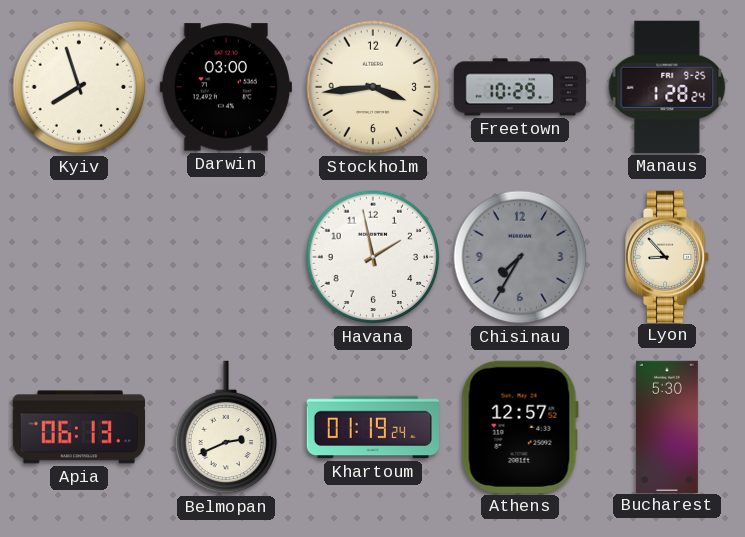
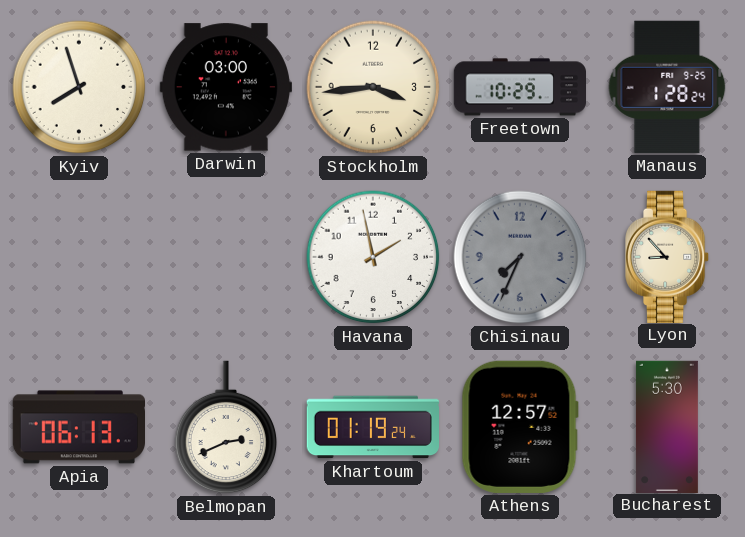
Chisinau: 7:35 -> 7:34
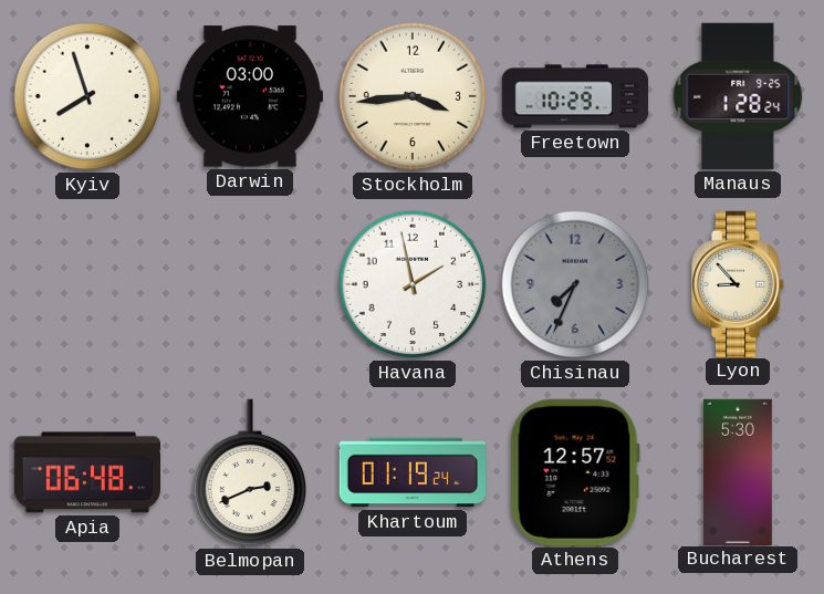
Apia: 06:13 -> 06:48
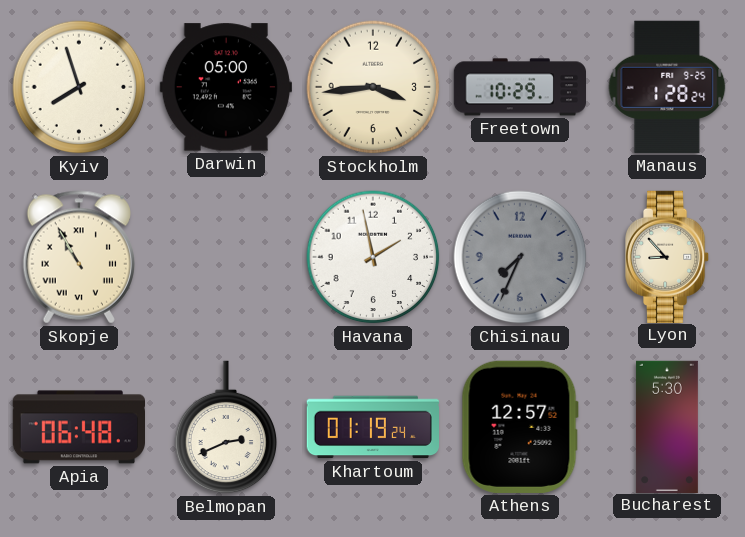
Darwin: 03:00 -> 05:00
Skopje: none -> 10:55
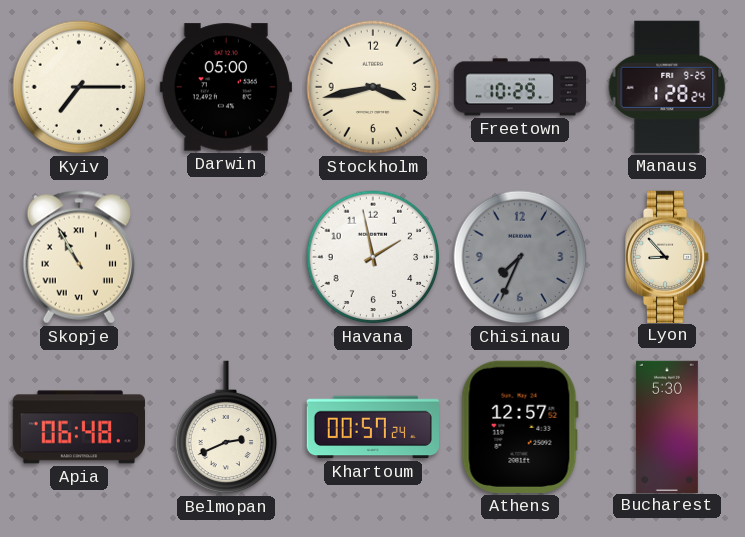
Kyiv: 7:57 -> 7:15
Stockholm: 3:44 -> 3:43
Khartoum: 01:19 -> 00:57
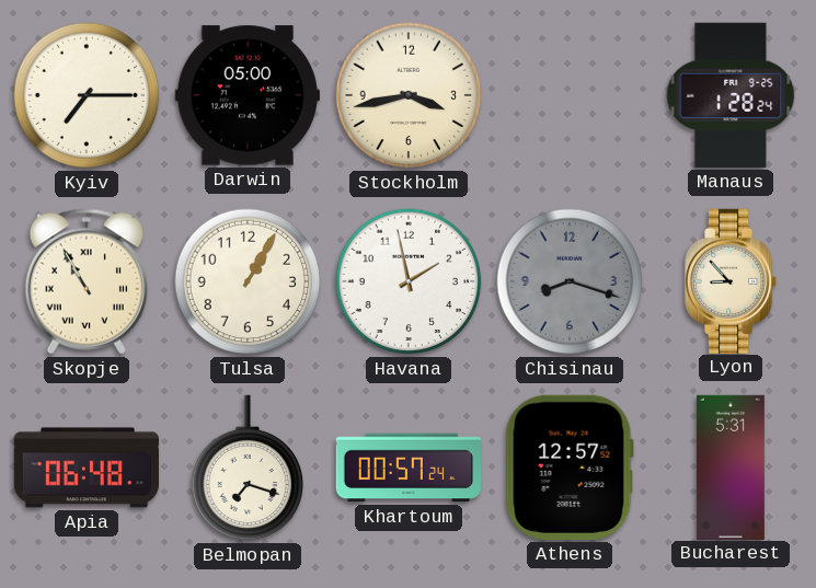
Freetown: 10:29 -> none
Tulsa: none -> 1:05
Chisinau: 7:34 -> 8:18
Belmopan: 2:41 -> 7:18
Bucharest: 5:30 -> 5:31
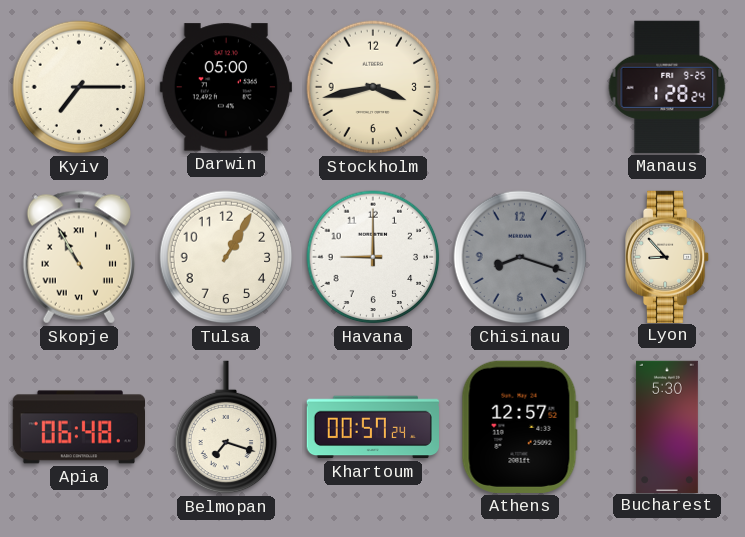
Havana: 1:58 -> 9:00
Bucharest: 5:31 -> 5:30
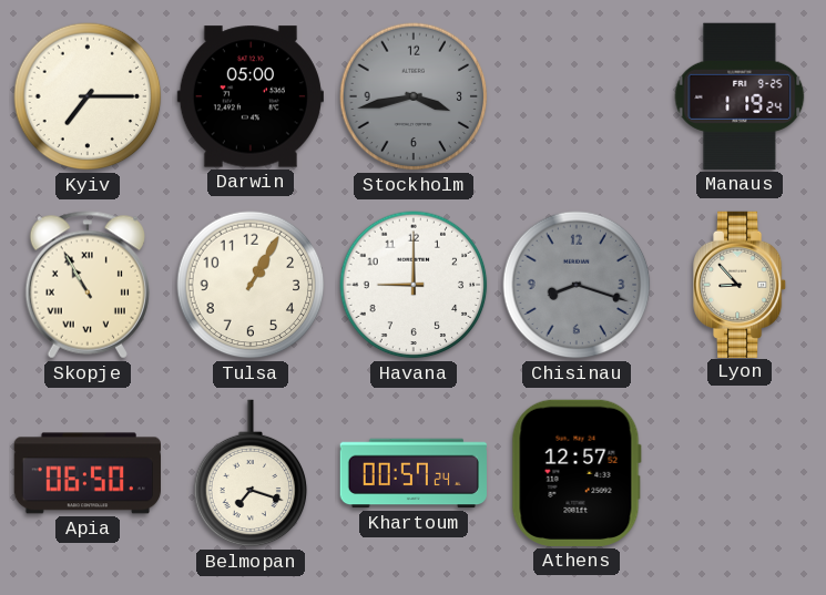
Stockholm dial: cream -> grey
Manaus: 1:28 -> 1:19
Apia: 06:48 -> 06:50
Bucharest: 5:30 -> none
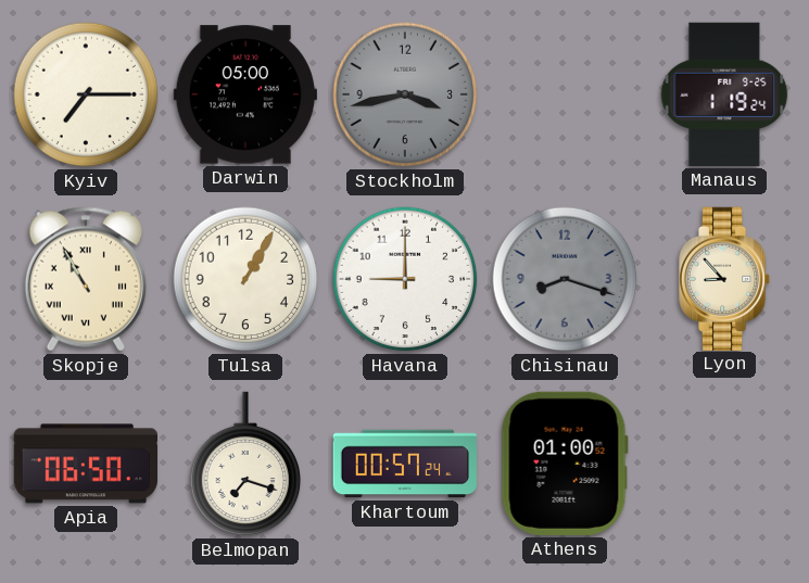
Athens: 12:57 -> 01:00
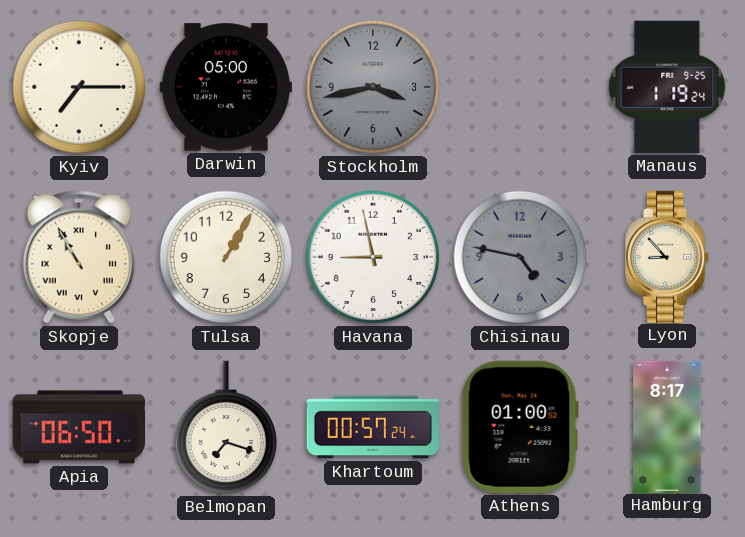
Havana: 9:00 -> 8:58
Chisinau: 8:18 -> 4:47
Hamburg: none -> 8:17
